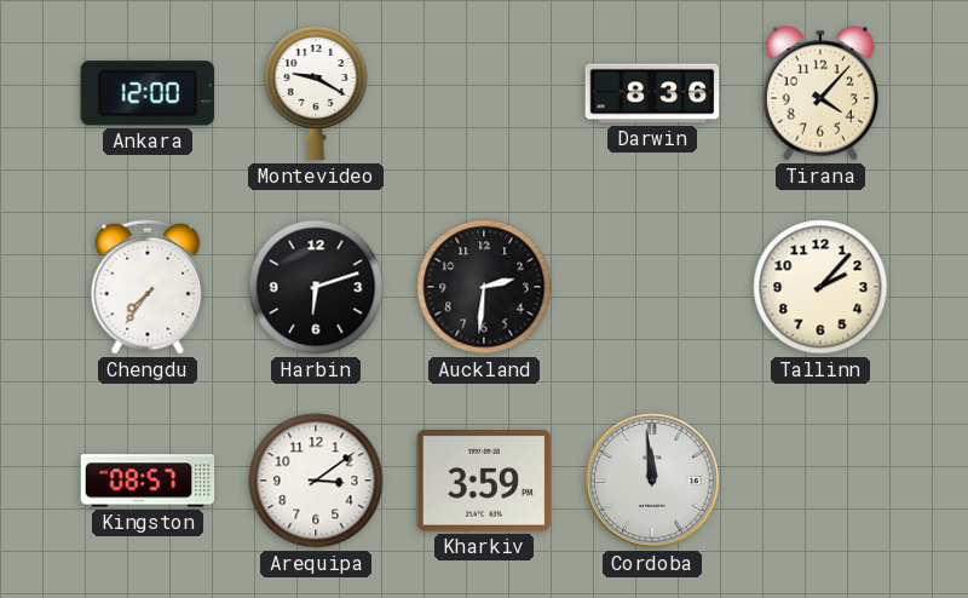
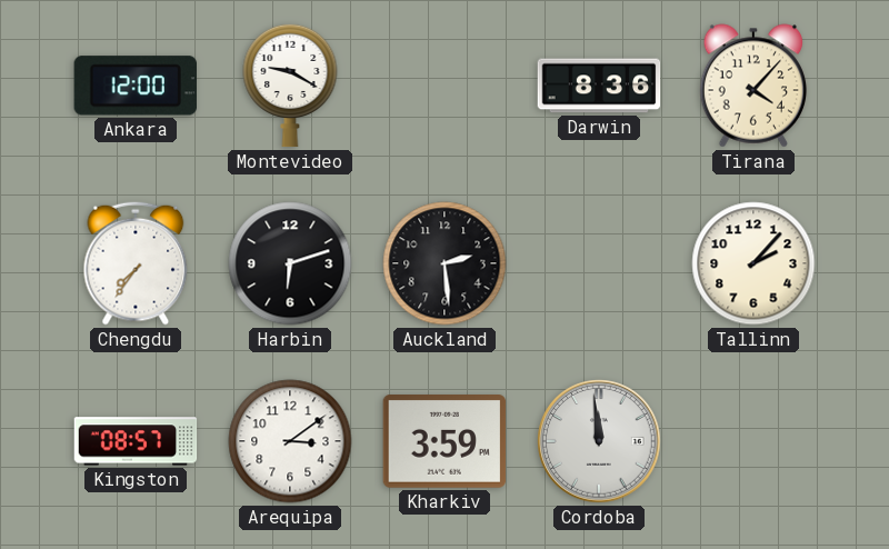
Auckland: 2:31 -> 2:29
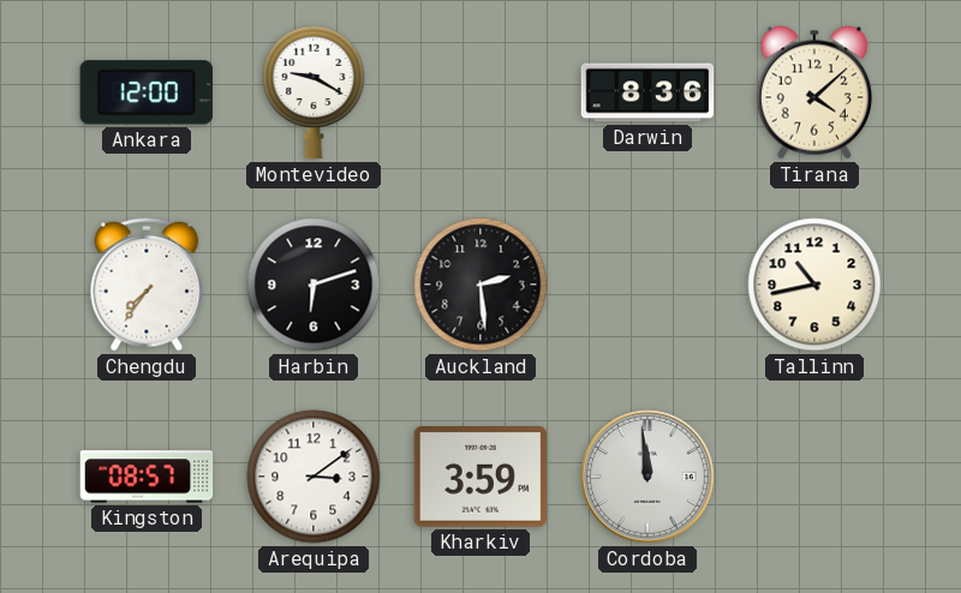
Tirana: 4:07 -> 4:08
Tallinn: 2:07 -> 10:43
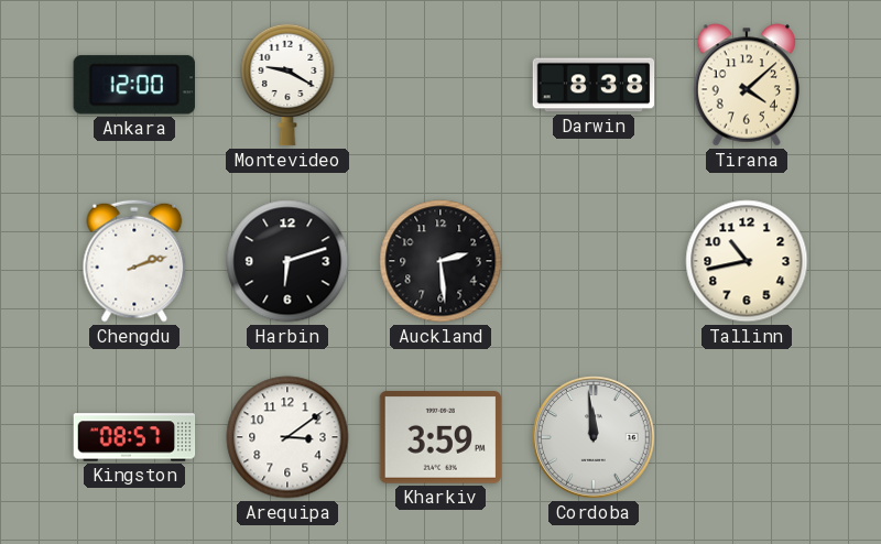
Darwin: 8:36 -> 8:38
Chengdu: 7:36 -> 2:12
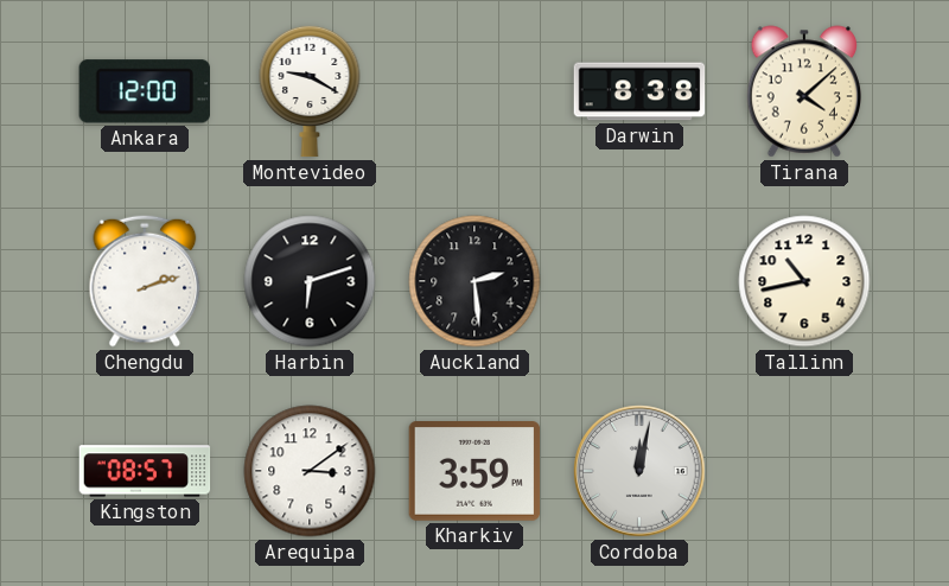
Cordoba: 11:59 -> 12:02
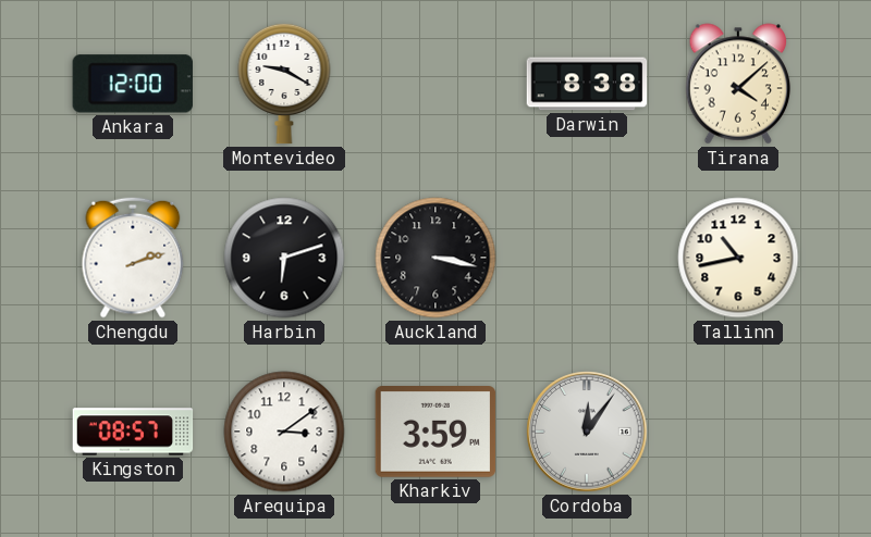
Auckland: 2:29 -> 3:17
Cordoba: 12:02 -> 12:06
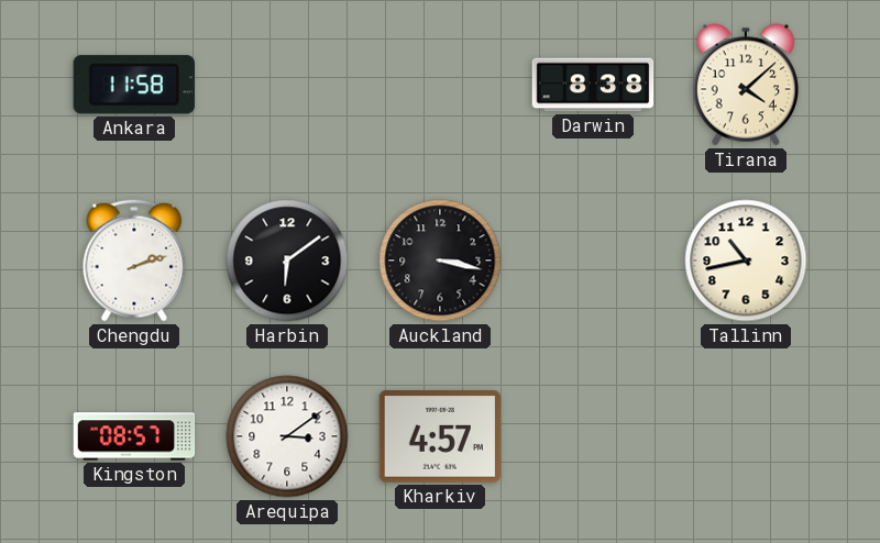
Ankara: 12:00 -> 11:58
Montevideo: 9:20 -> none
Harbin: 6:12 -> 6:09
Kharkiv: 3:59 -> 4:57
Cordoba: 12:06 -> none
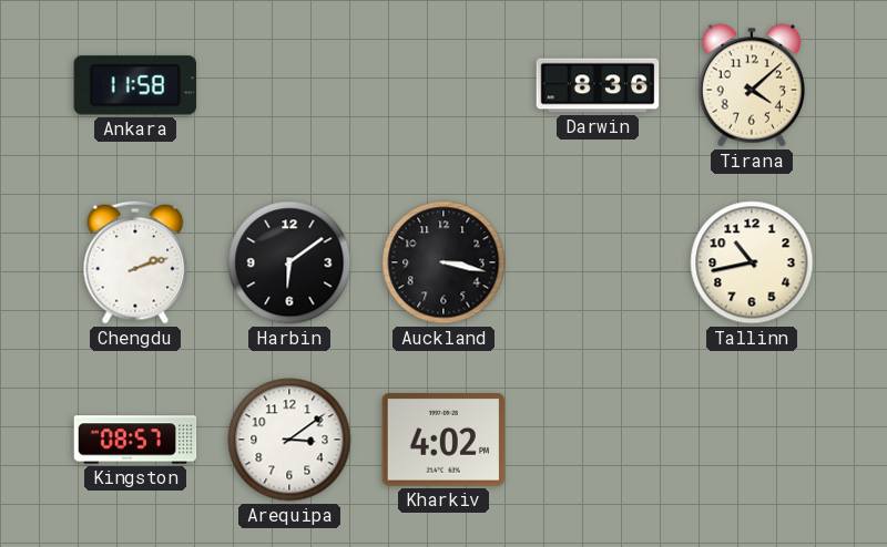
Darwin: 8:38 -> 8:36
Kharkiv: 4:57 -> 4:02
